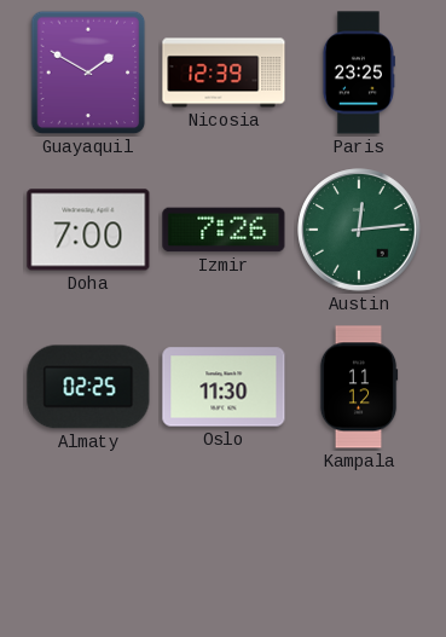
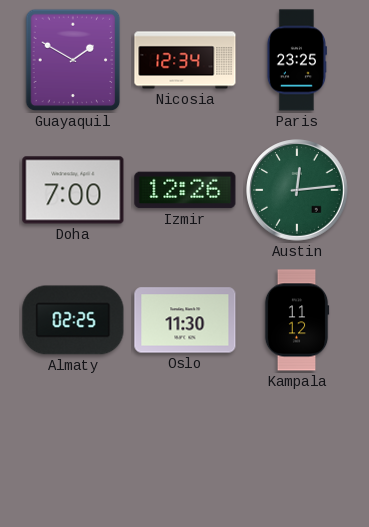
Nicosia: 12:39 -> 12:34
Izmir: 7:26 -> 12:26
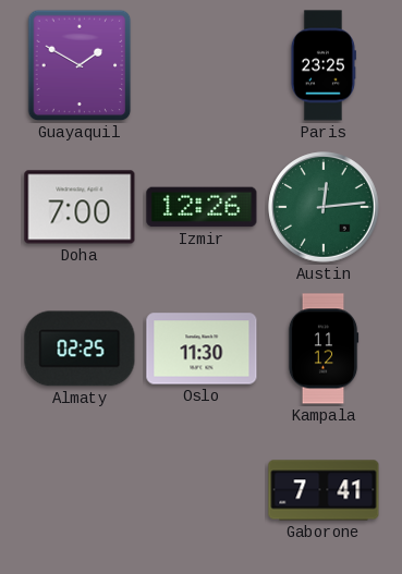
Nicosia: 12:34 -> none
Gaborone: none -> 7:41
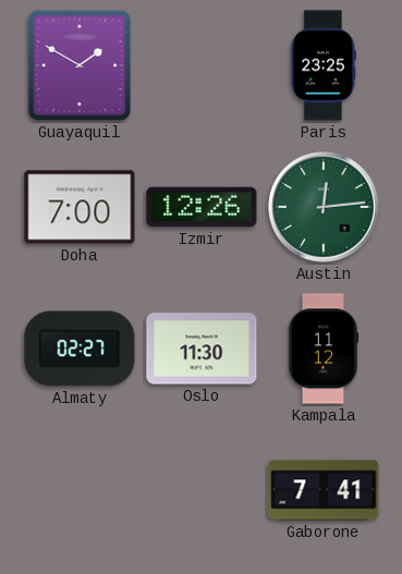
Almaty: 02:25 -> 02:27
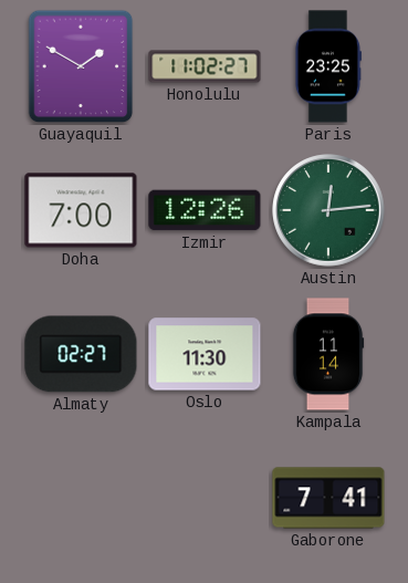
Honolulu: none -> 11:02
Kampala: 11:12 -> 11:14
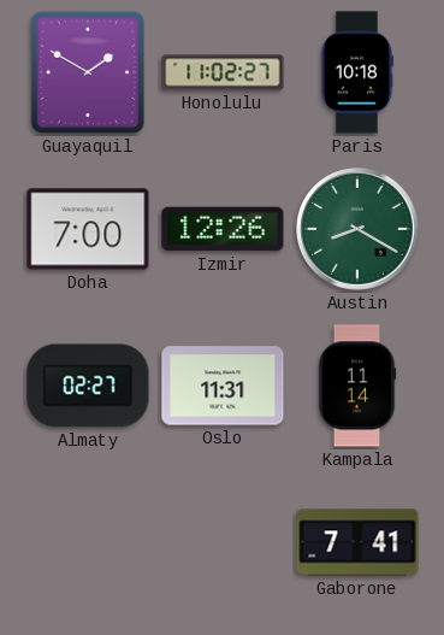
Paris: 23:25 -> 10:18
Austin: 12:14 -> 8:20
Oslo: 11:30 -> 11:31
